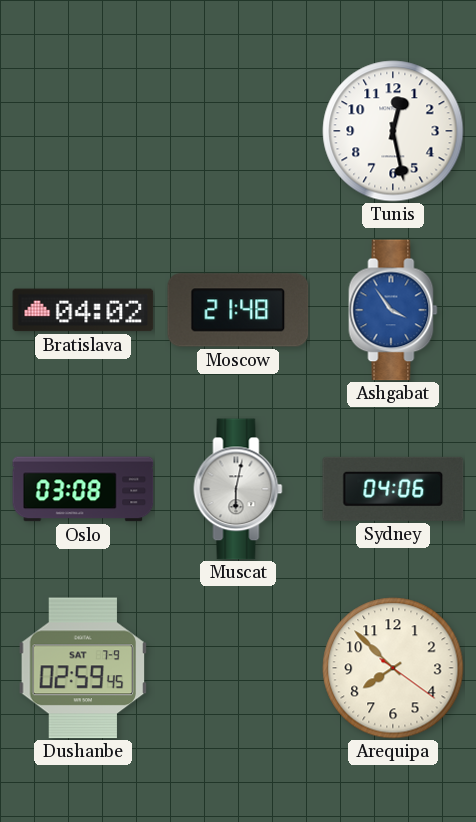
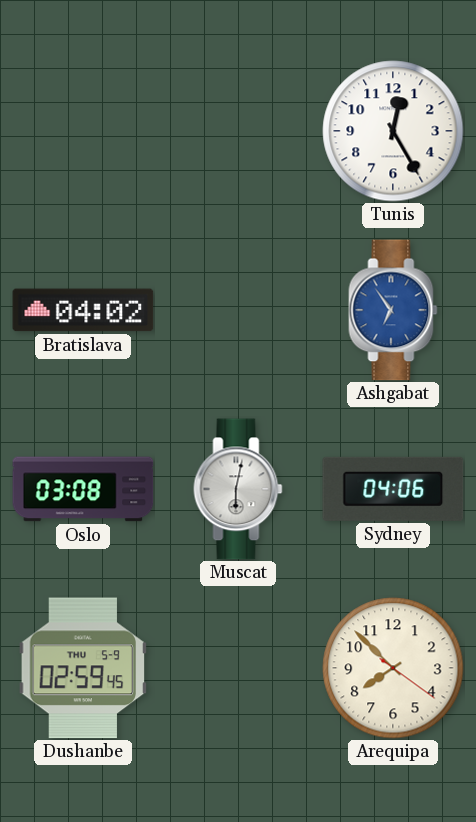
Tunis: 12:28 -> 12:25
Moscow: 21:48 -> none
Ashgabat: 3:54 -> 6:54
Dushanbe date: SAT 7-9 -> THU 5-9
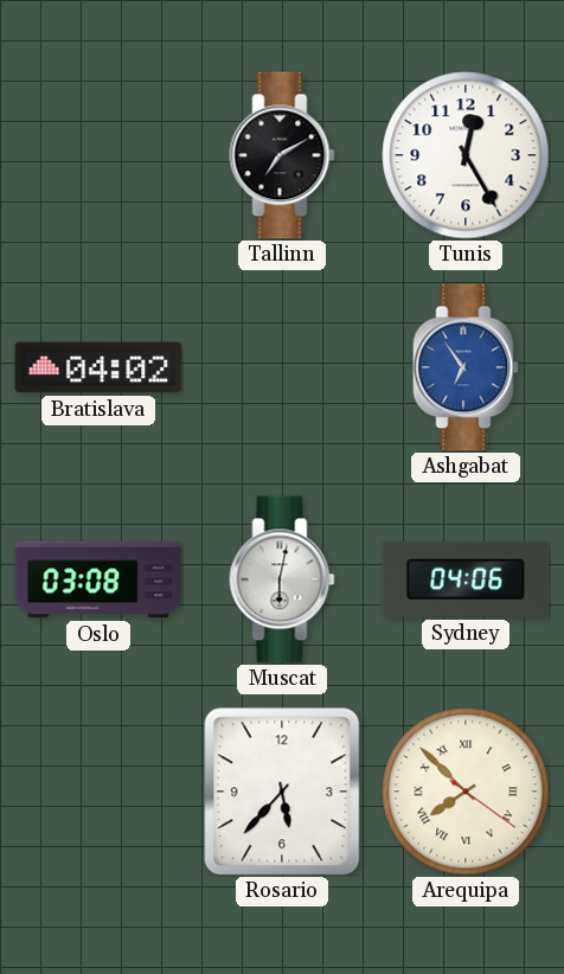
Tallinn: none -> 7:10
Dushanbe: 02:59 -> none
Rosario: none -> 5:37
Arequipa numerals: Arabic -> Roman
